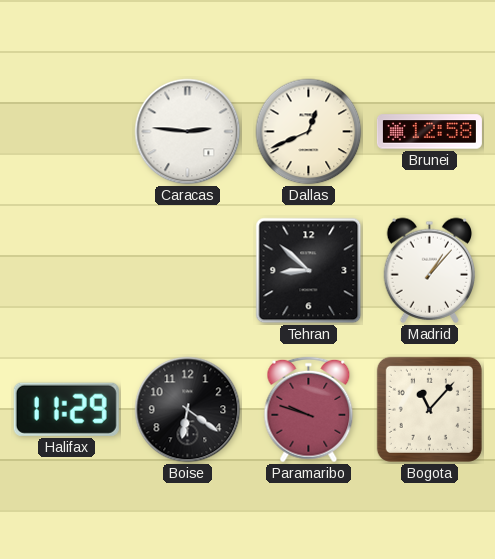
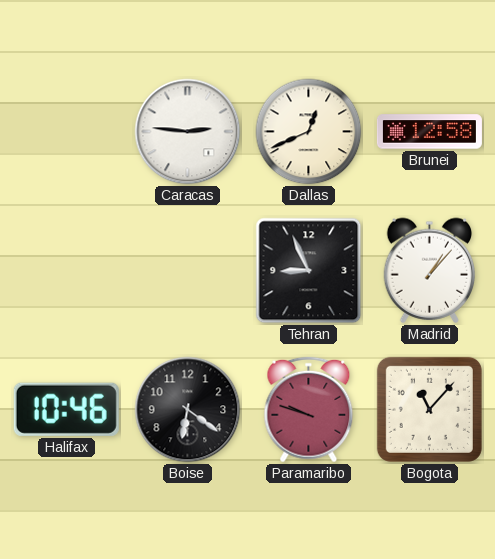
Tehran: 8:52 -> 8:56
Halifax: 11:29 -> 10:46
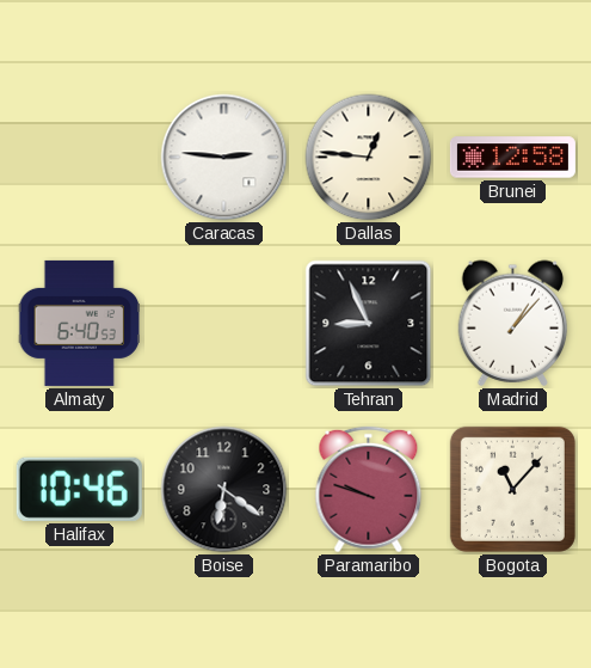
Dallas: 12:41 -> 12:46
Almaty: none -> 6:40
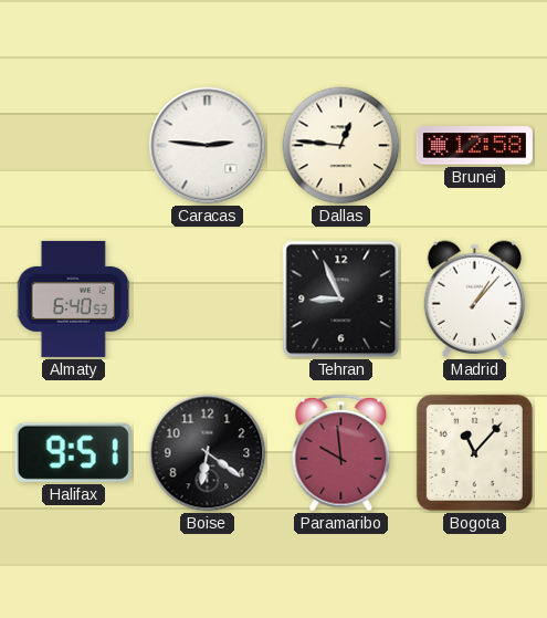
Halifax: 10:46 -> 9:51
Paramaribo: 9:48 -> 9:59
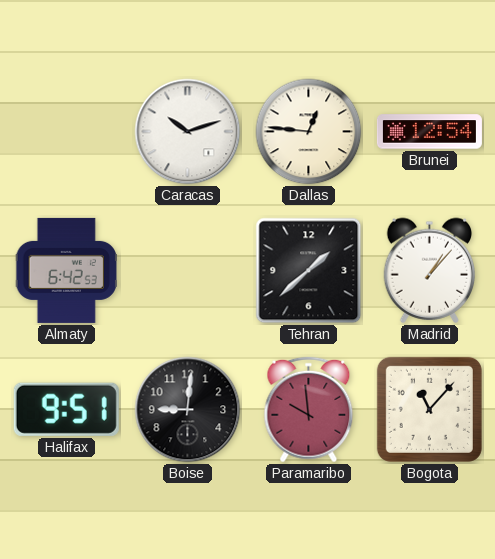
Caracas: 2:46 -> 10:12
Brunei: 12:58 -> 12:54
Almaty: 6:40 -> 6:42
Tehran: 8:56 -> 1:38
Boise: 6:21 -> 9:01
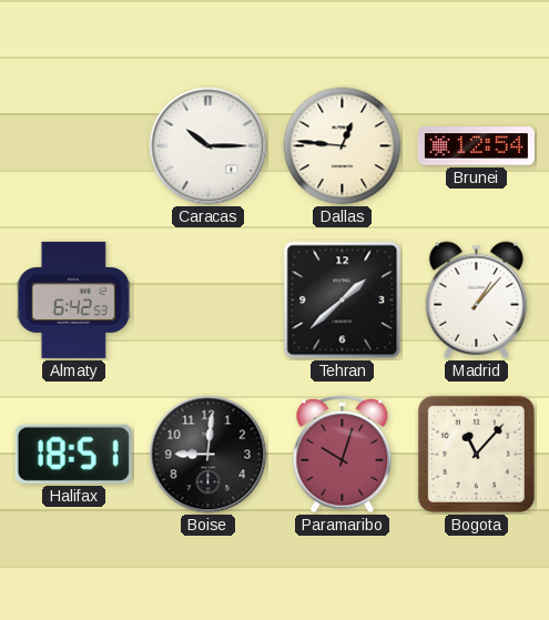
Caracas: 10:12 -> 10:15
Halifax: 9:51 -> 18:51
Paramaribo: 9:59 -> 10:03
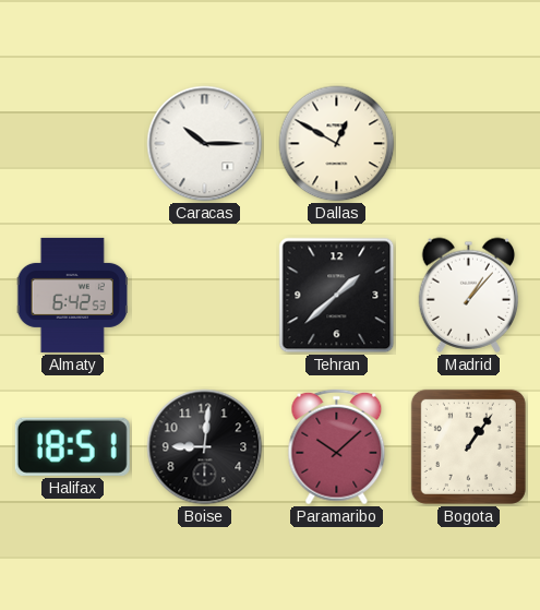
Dallas: 12:46 -> 12:50
Brunei: 12:54 -> none
Paramaribo: 10:03 -> 10:08
Bogota: 11:07 -> 1:06
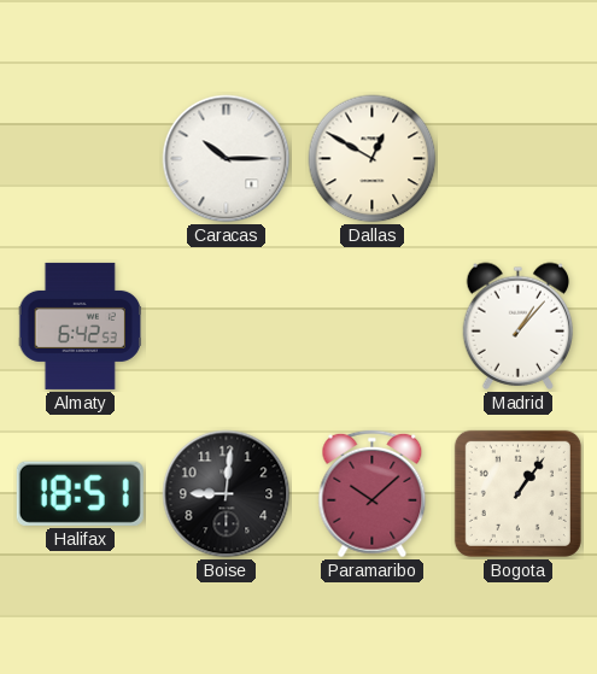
Tehran: 1:38 -> none
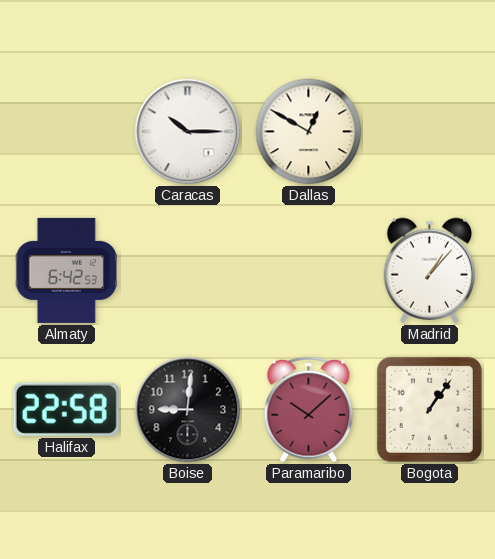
Halifax: 18:51 -> 22:58
